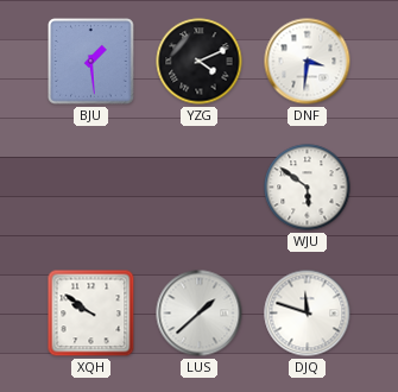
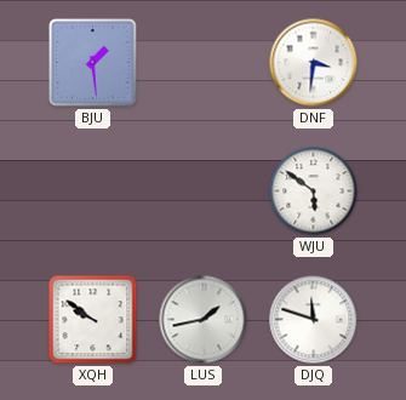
YZG: 4:11 -> none
LUS: 1:38 -> 1:43
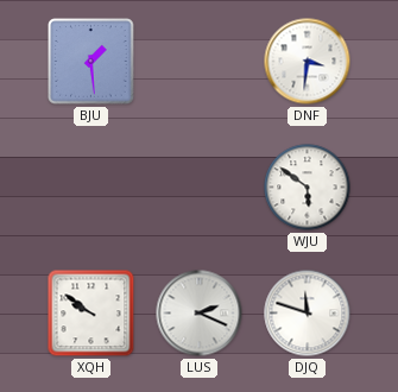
LUS: 1:43 -> 2:19
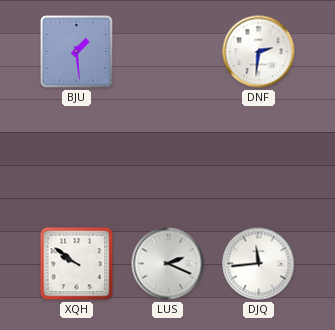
DNF: 3:31 -> 2:31
WJU: 5:51 -> none
DJQ: 11:48 -> 11:44
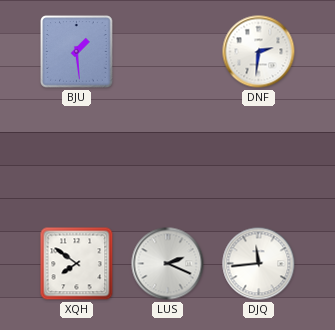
XQH: 9:51 -> 7:51
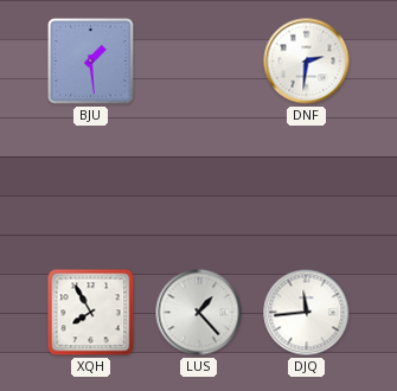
XQH: 7:51 -> 7:55
LUS: 2:19 -> 1:23
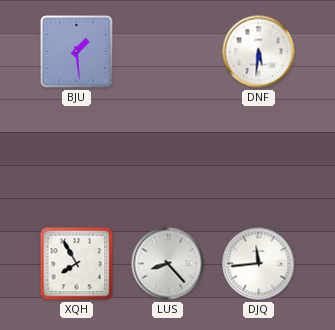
DNF: 2:31 -> 5:31
LUS: 1:23 -> 8:23
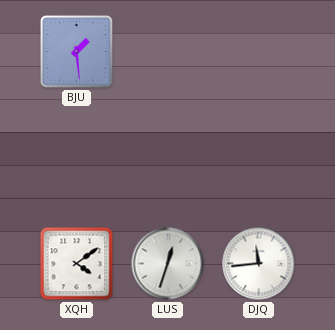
DNF: 5:31 -> none
XQH: 7:55 -> 4:09
LUS: 8:23 -> 12:33
